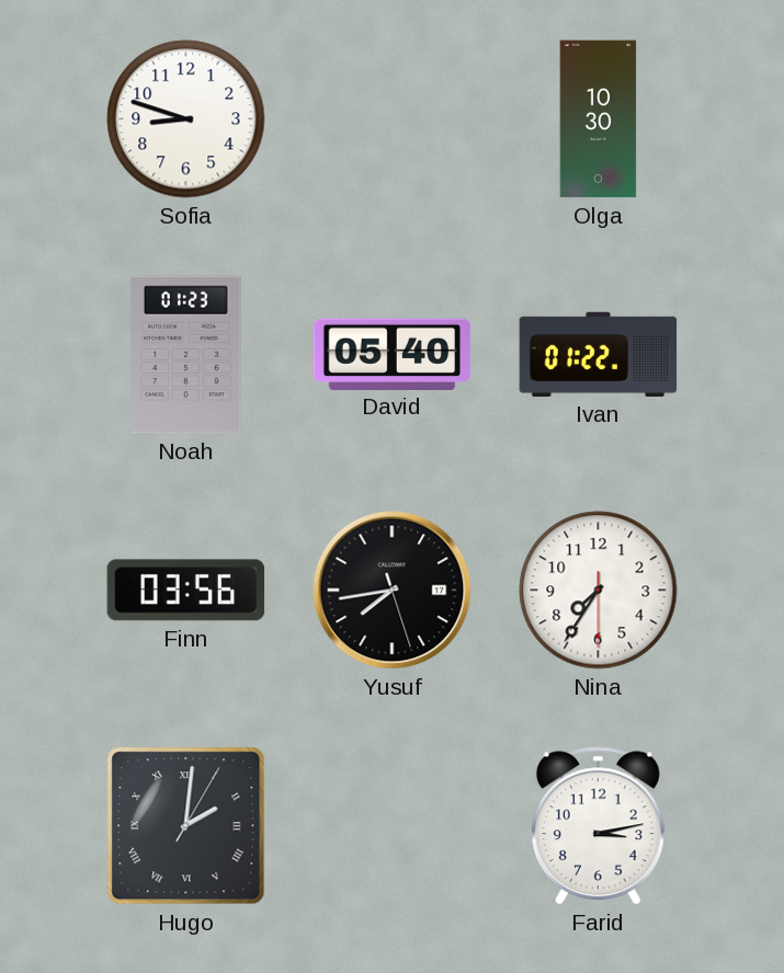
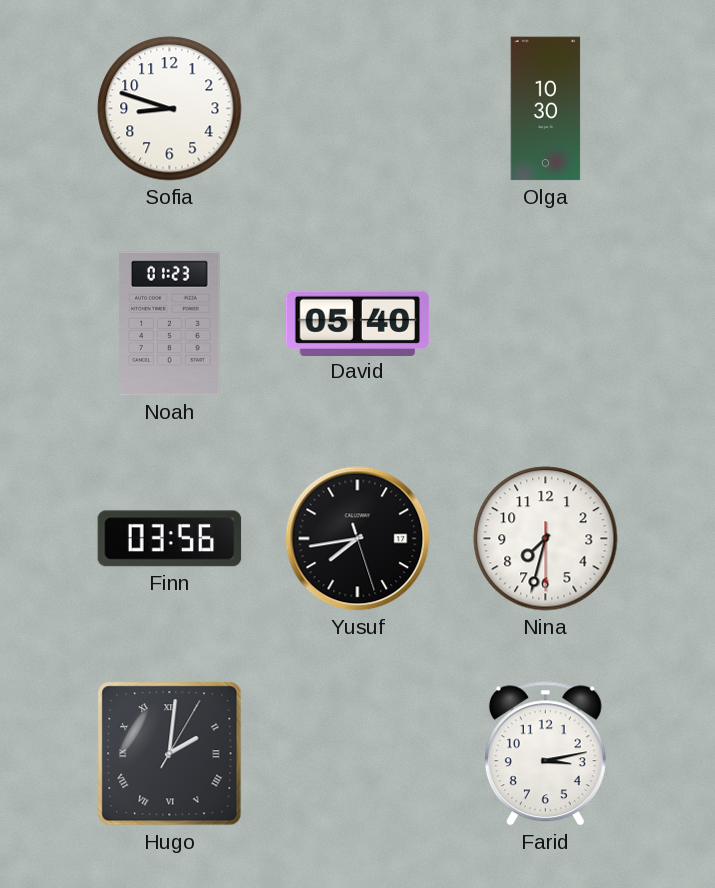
Ivan: 01:22 -> none
Nina: 7:35 -> 7:32
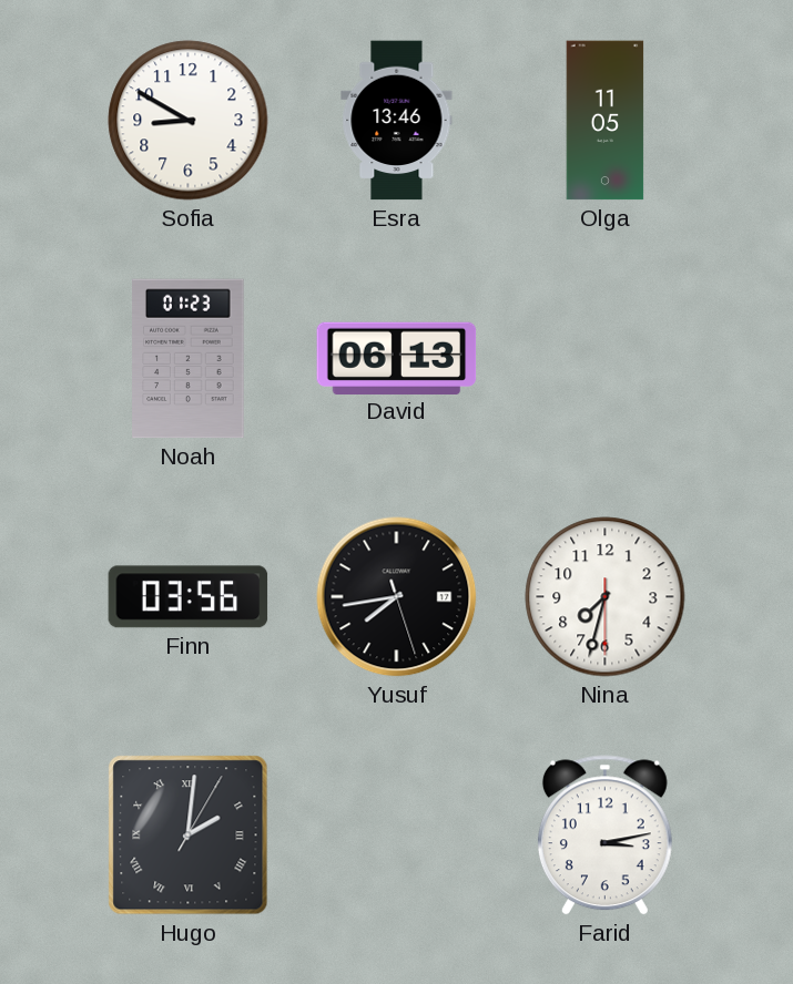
Sofia: 8:48 -> 8:50
Esra: none -> 13:46
Olga: 10:30 -> 11:05
David: 05:40 -> 06:13
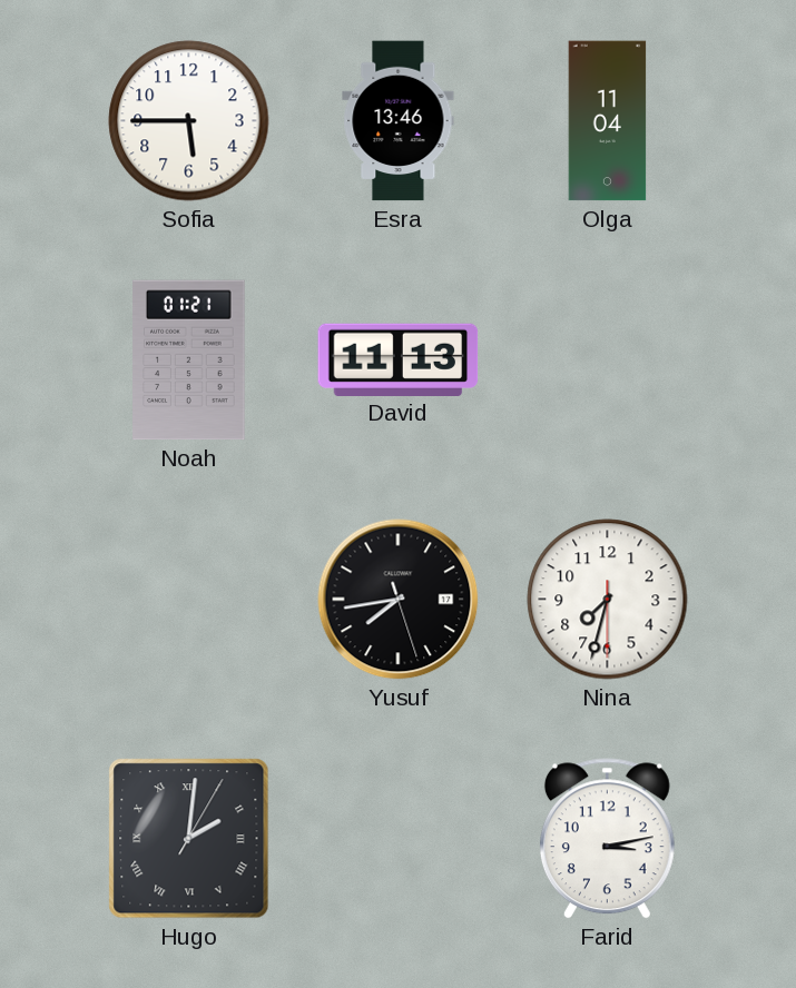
Sofia: 8:50 -> 5:45
Olga: 11:05 -> 11:04
Noah: 01:23 -> 01:21
David: 06:13 -> 11:13
Finn: 03:56 -> none
